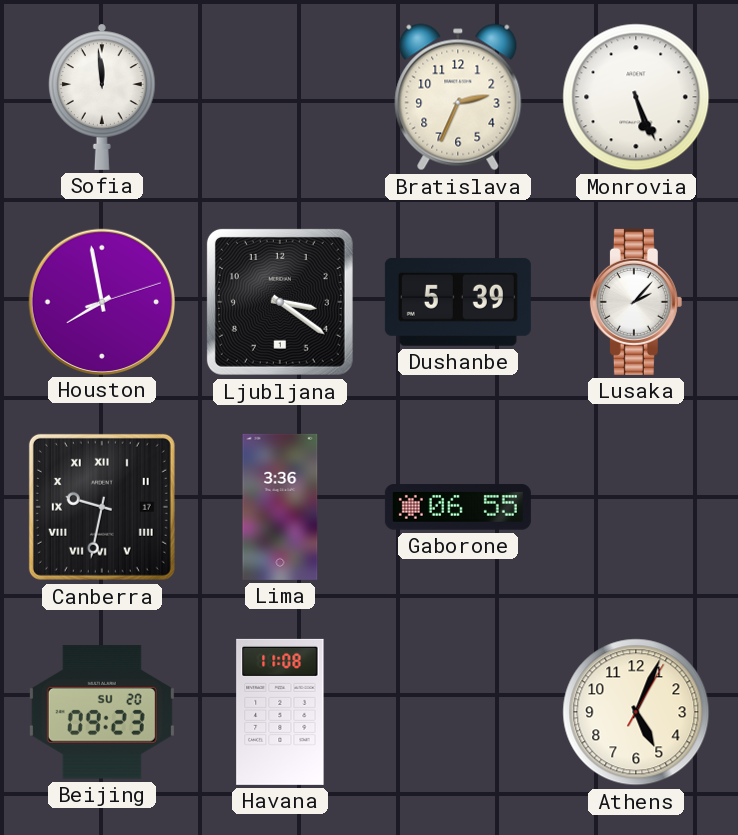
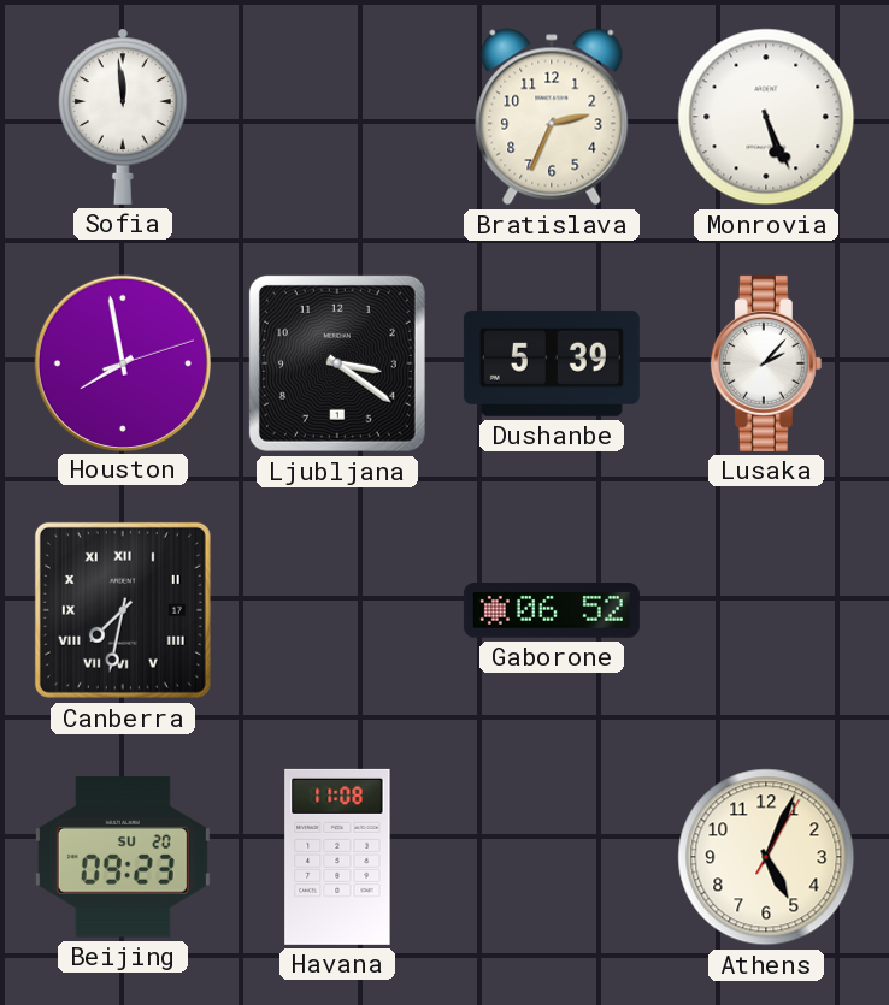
Canberra: 9:32 -> 7:32
Lima: 3:36 -> none
Gaborone: 06:55 -> 06:52
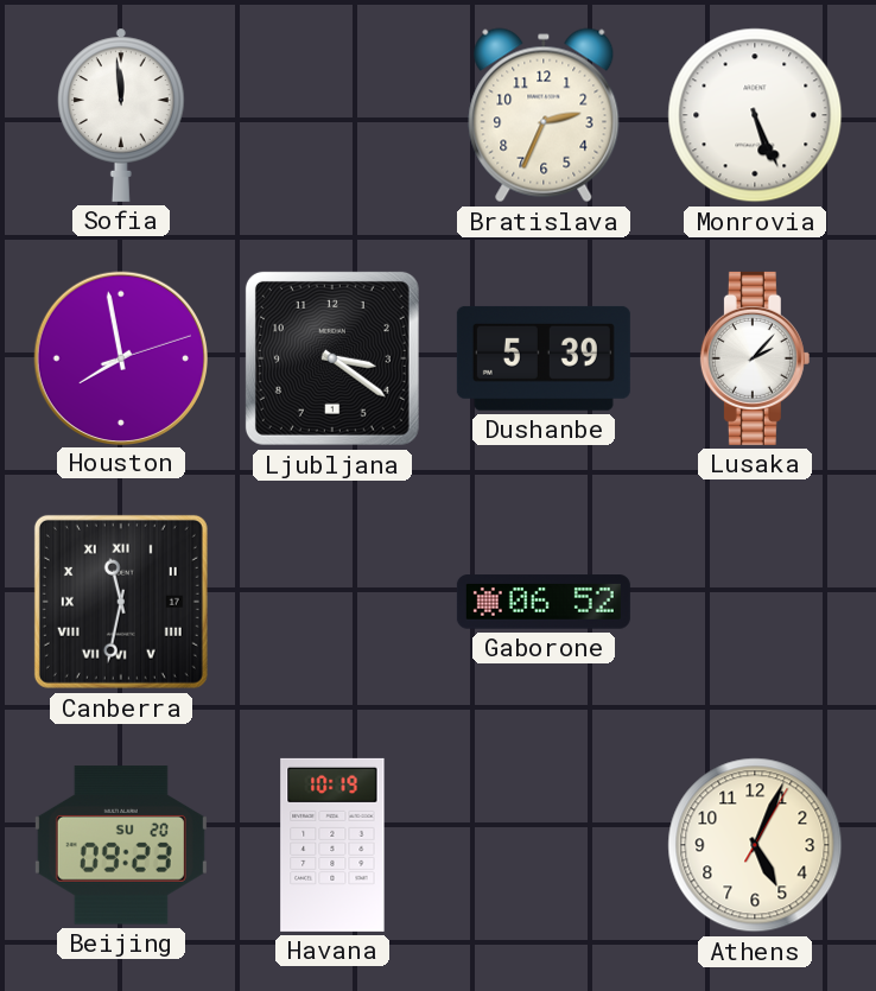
Canberra: 7:32 -> 11:32
Havana: 11:08 -> 10:19
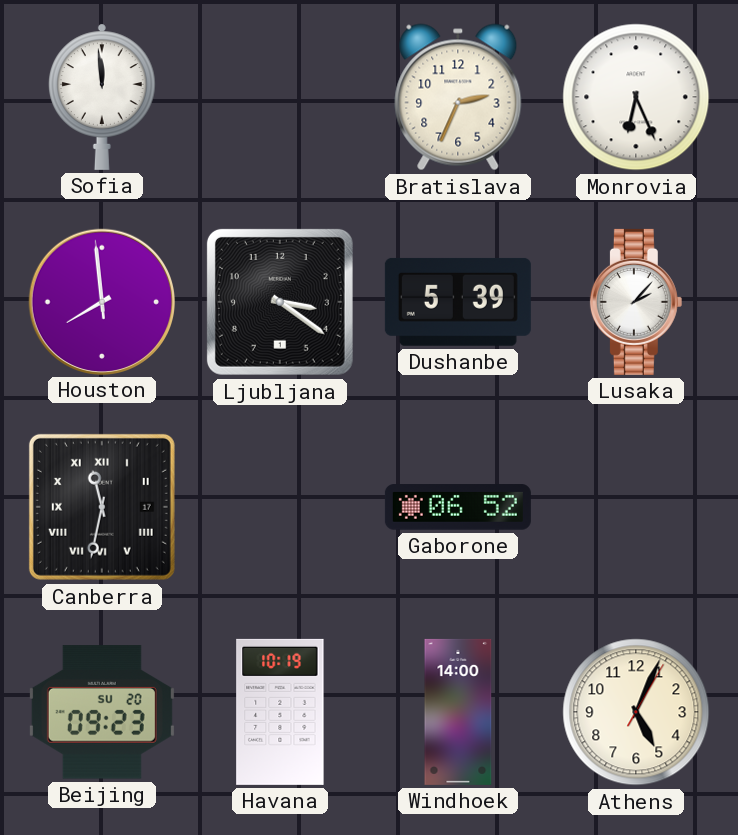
Monrovia: 5:26 -> 6:26
Houston: 7:58:12 -> 7:58:59
Windhoek: none -> 14:00
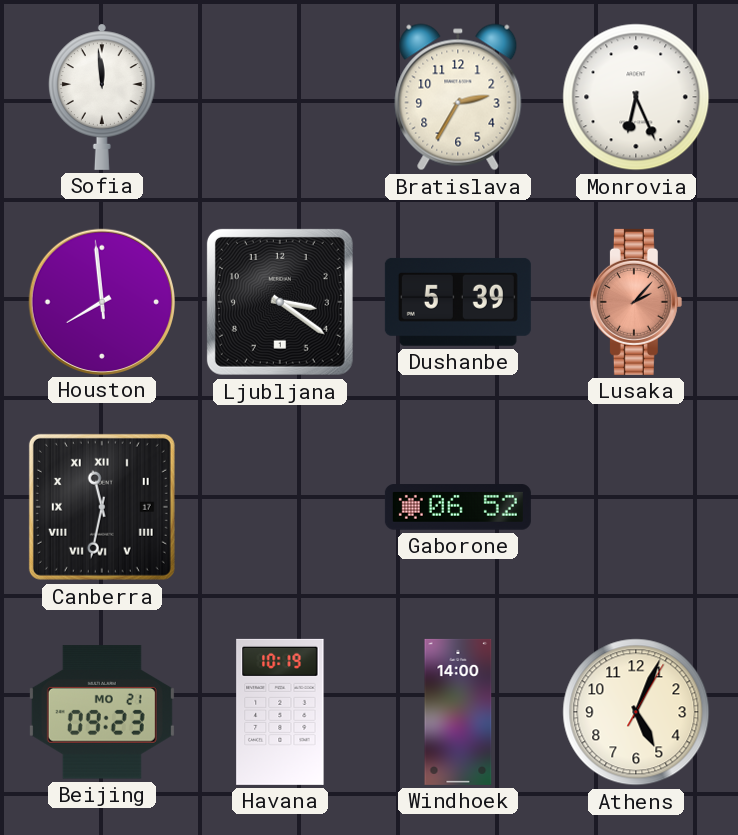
Bratislava: 2:34 -> 2:35
Lusaka dial: white -> salmon
Beijing date: SU 20 -> MO 21
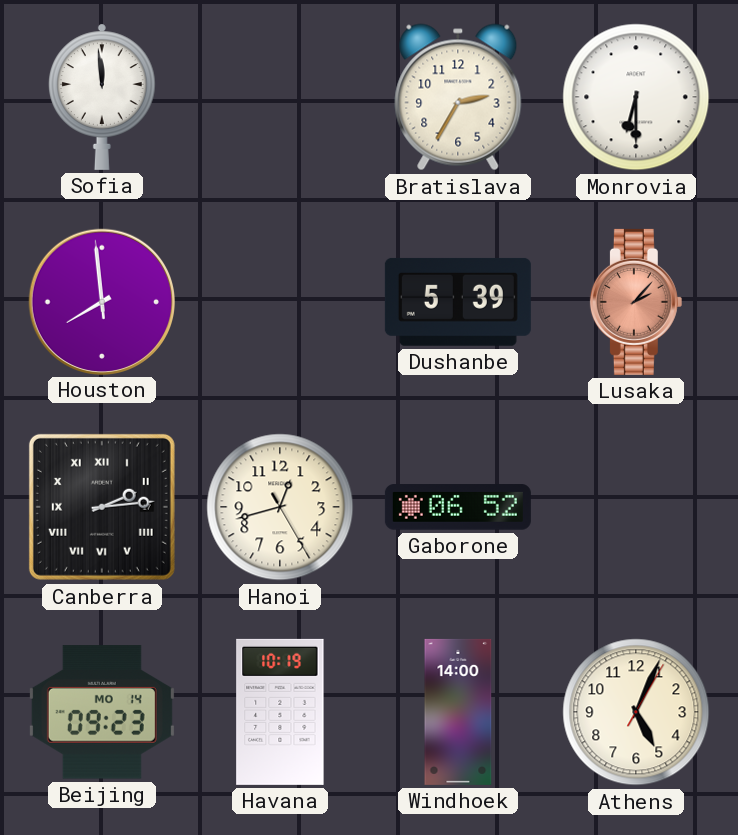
Monrovia: 6:26 -> 6:30
Ljubljana: 3:21 -> none
Canberra: 11:32 -> 2:14
Hanoi: none -> 12:42
Beijing date: MO 21 -> MO 14
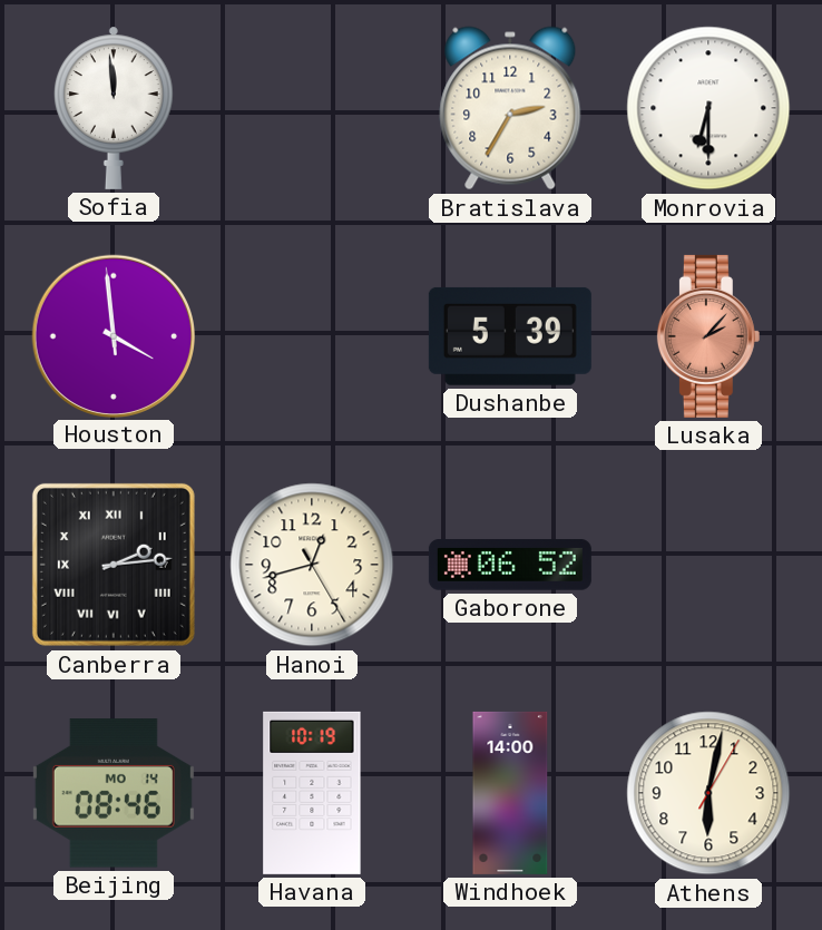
Houston: 7:58 -> 3:58
Beijing: 09:23 -> 08:46
Athens: 5:04 -> 6:02
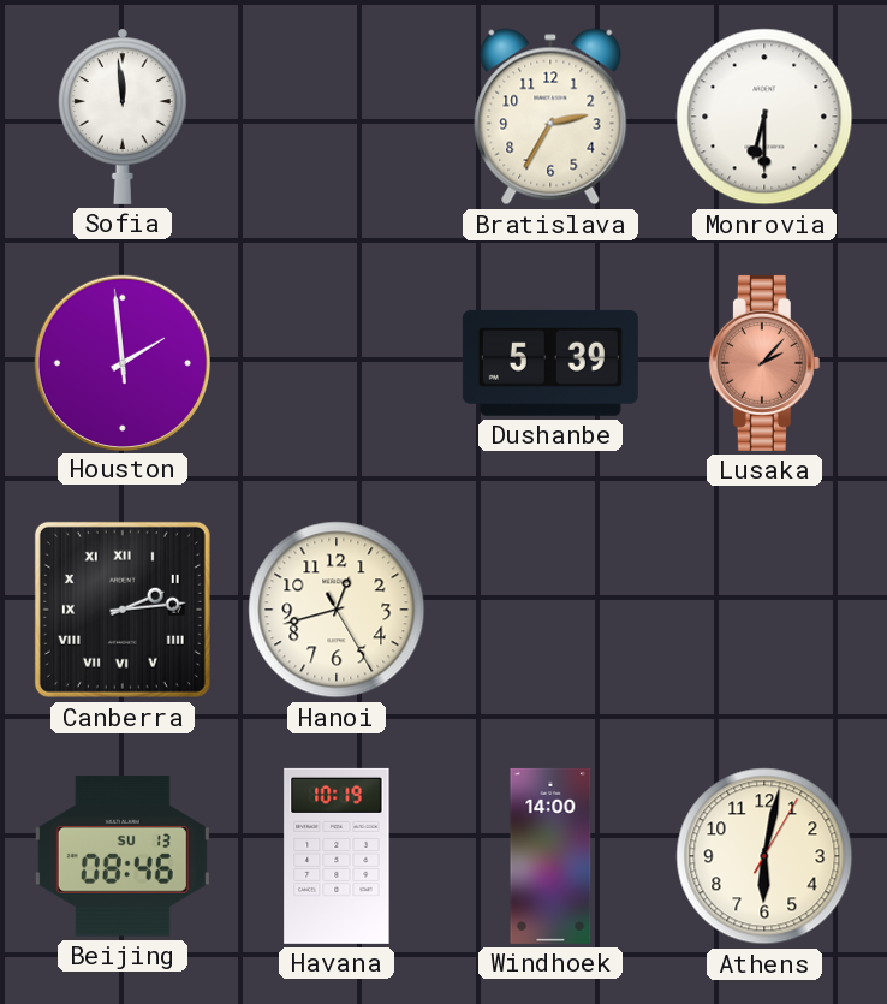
Houston: 3:58 -> 1:58
Gaborone: 06:52 -> none
Beijing date: MO 14 -> SU 13
